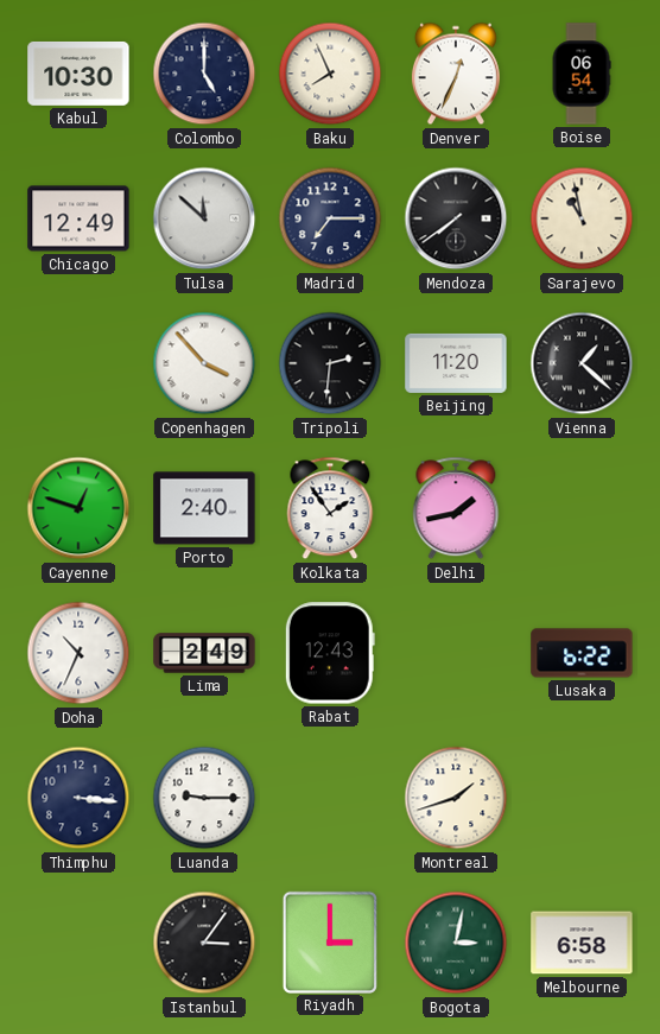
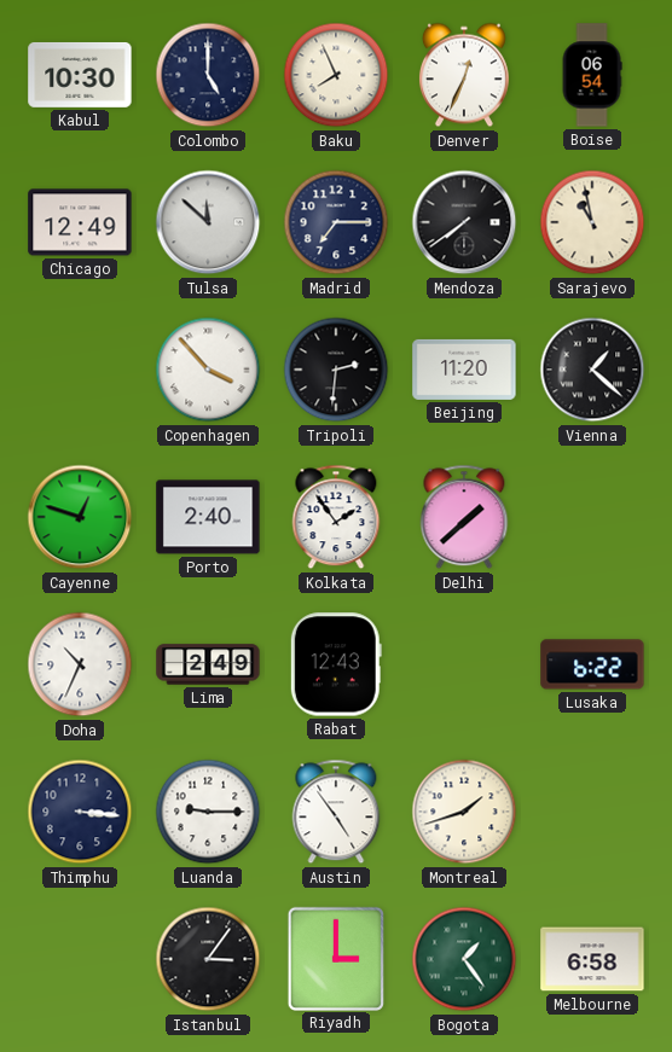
Delhi: 1:43 -> 1:38
Austin: none -> 4:54
Bogota: 3:02 -> 1:24
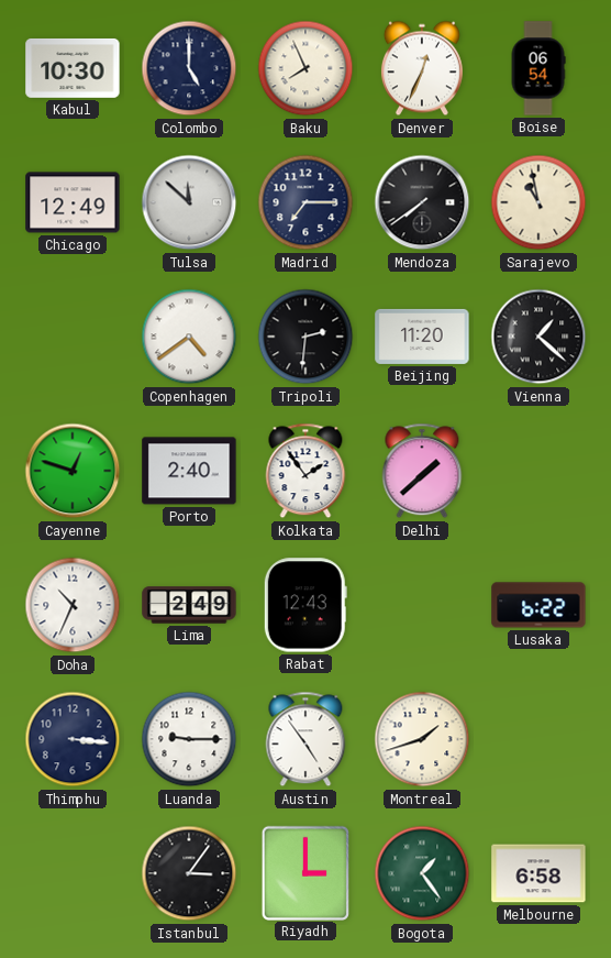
Copenhagen: 3:53 -> 4:39
